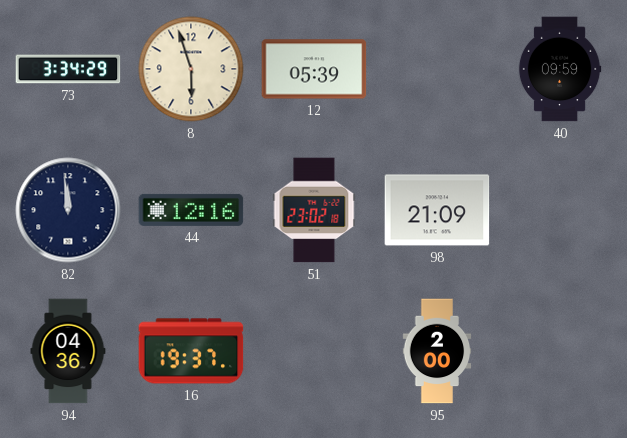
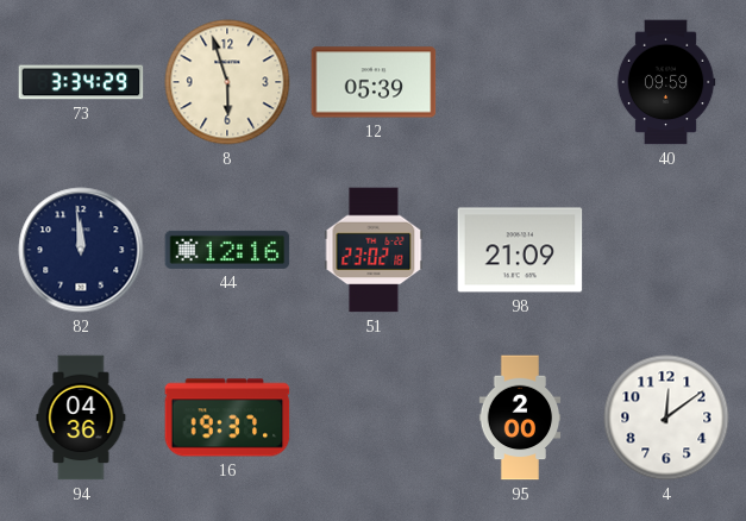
4: none -> 12:09
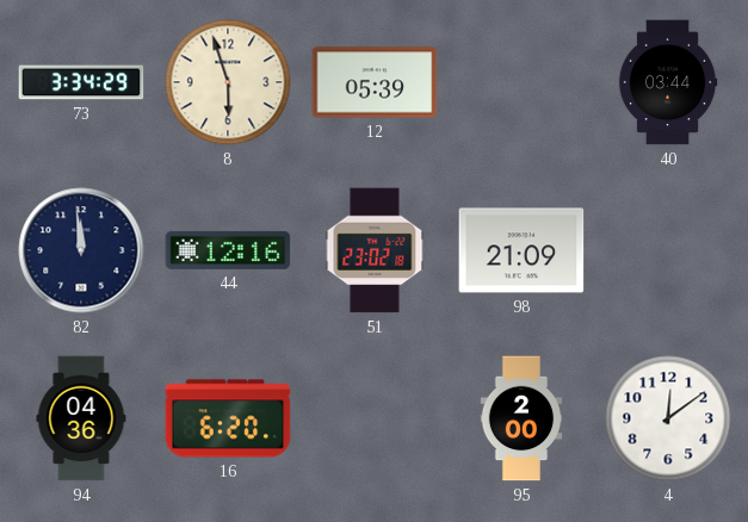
40: 09:59 -> 03:44
16: 19:37 -> 6:20
